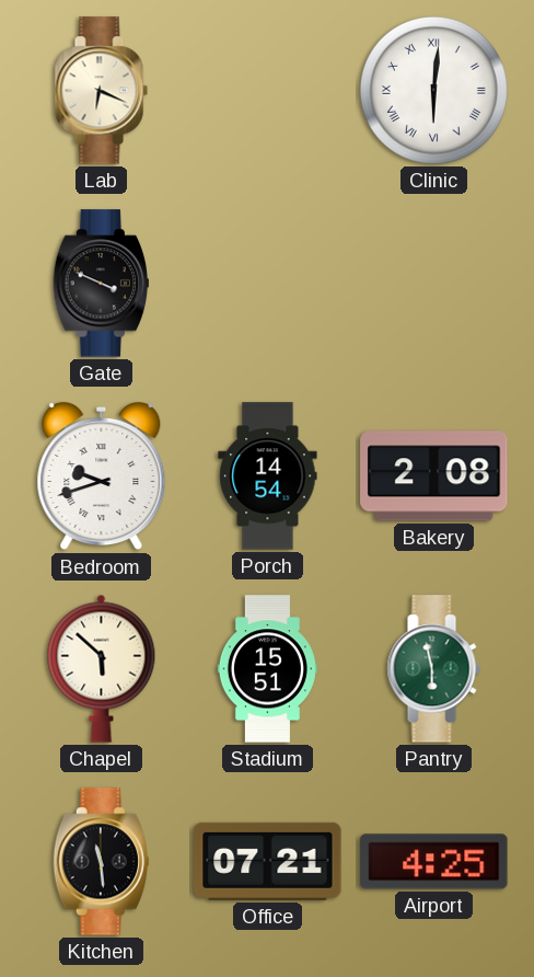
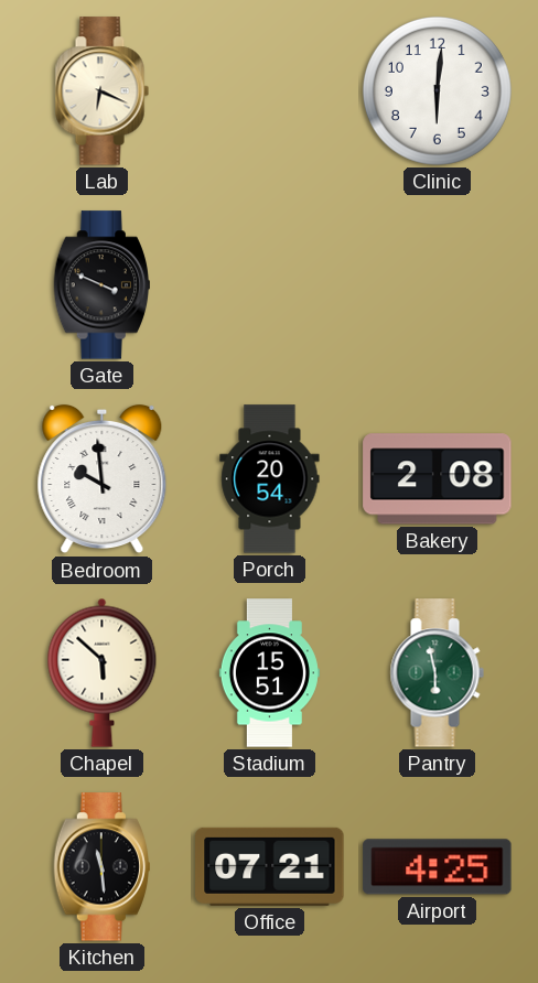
Clinic numerals: Roman -> Arabic
Bedroom: 9:42 -> 9:59
Porch: 14:54 -> 20:54
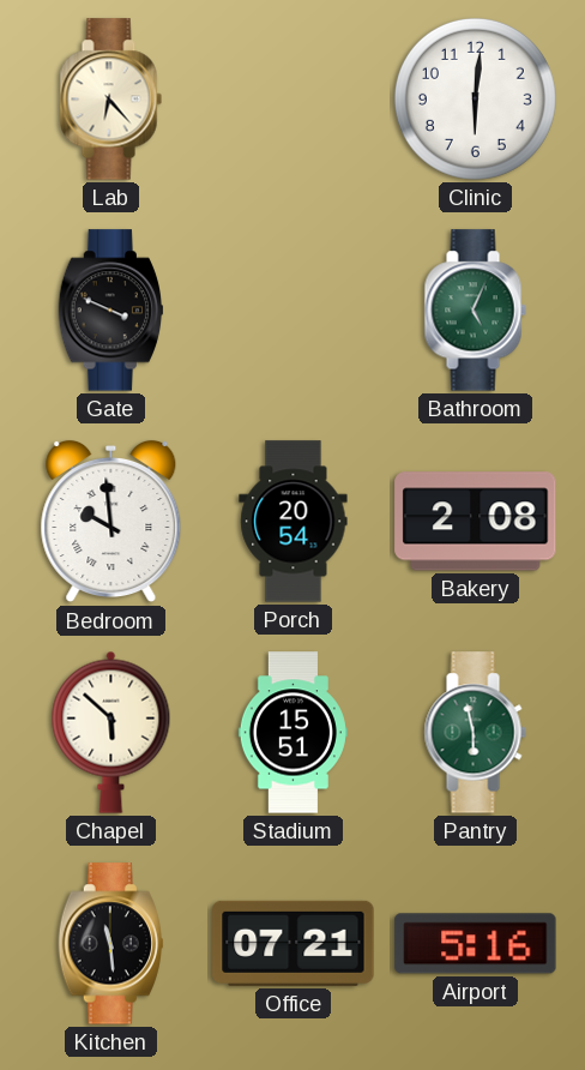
Lab: 6:19 -> 6:23
Bathroom: none -> 5:04
Airport: 4:25 -> 5:16
